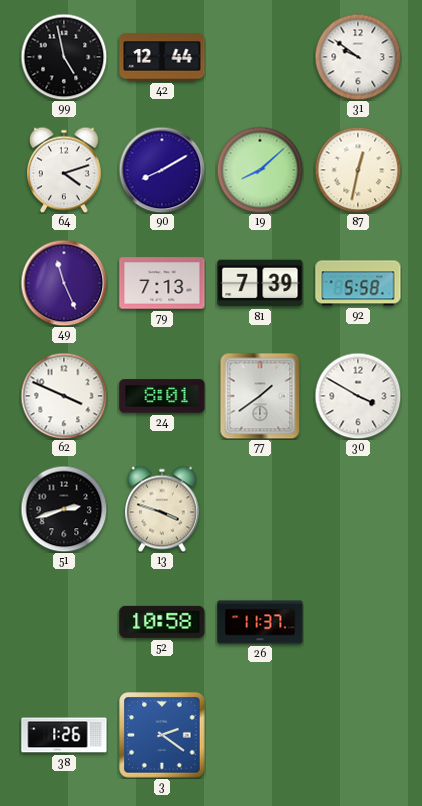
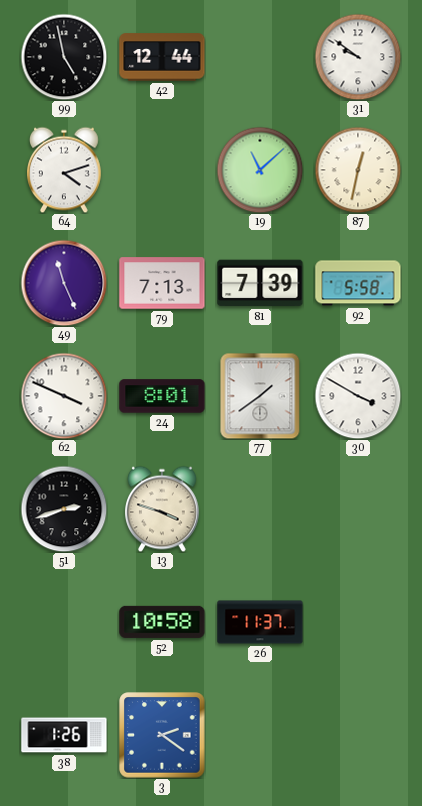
90: 8:10 -> none
19: 8:08 -> 11:08
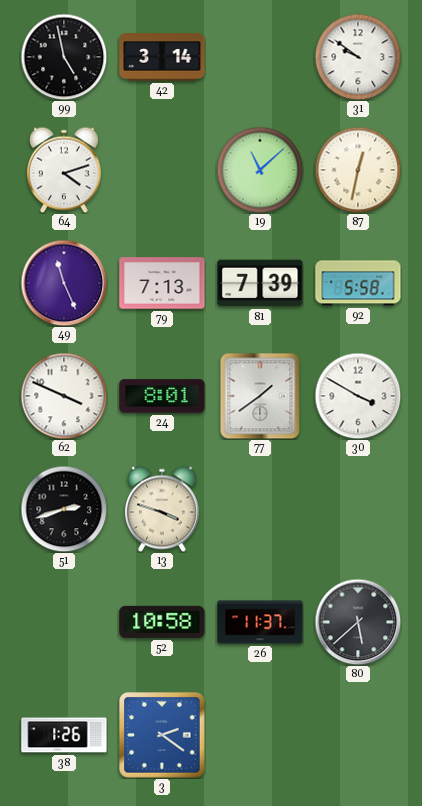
42: 12:44 -> 3:14
80: none -> 5:38
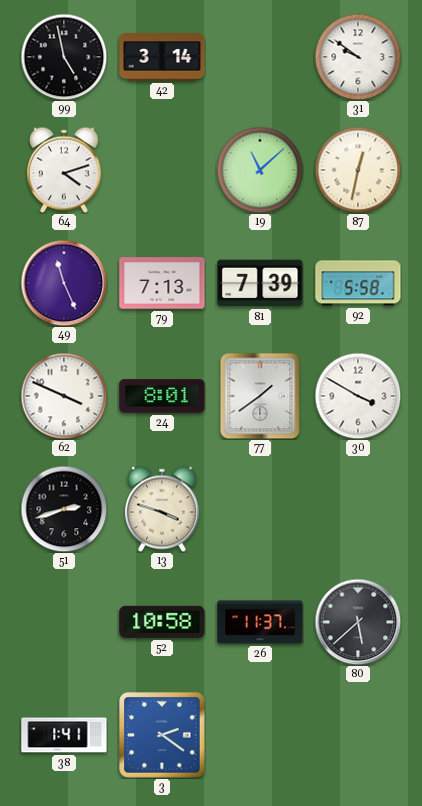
38: 1:26 -> 1:41
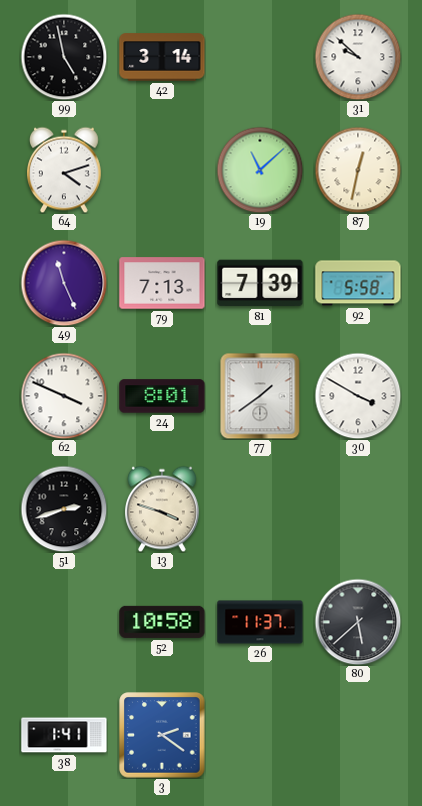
31: 9:51 -> 9:52
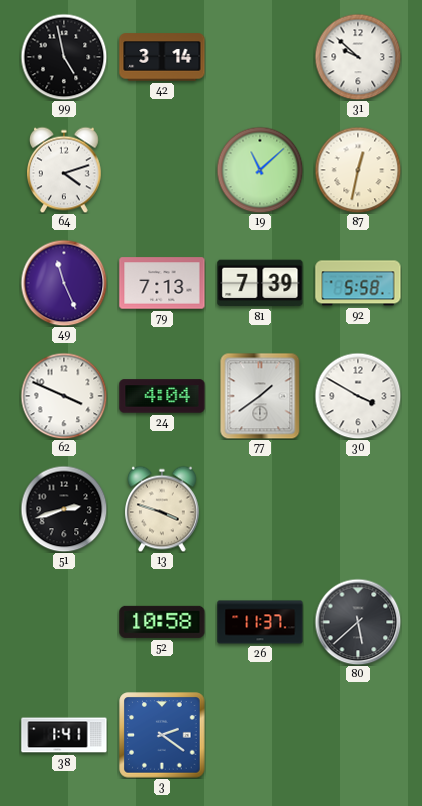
24: 8:01 -> 4:04
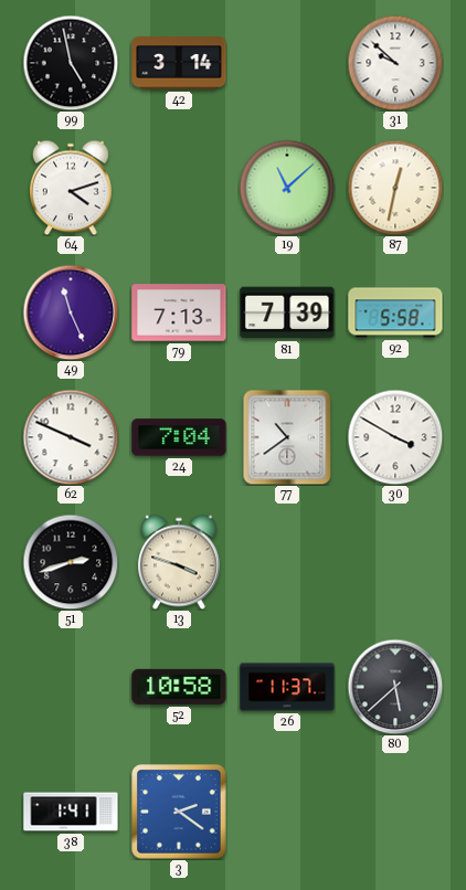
24: 4:04 -> 7:04
77: 1:39 -> 10:39
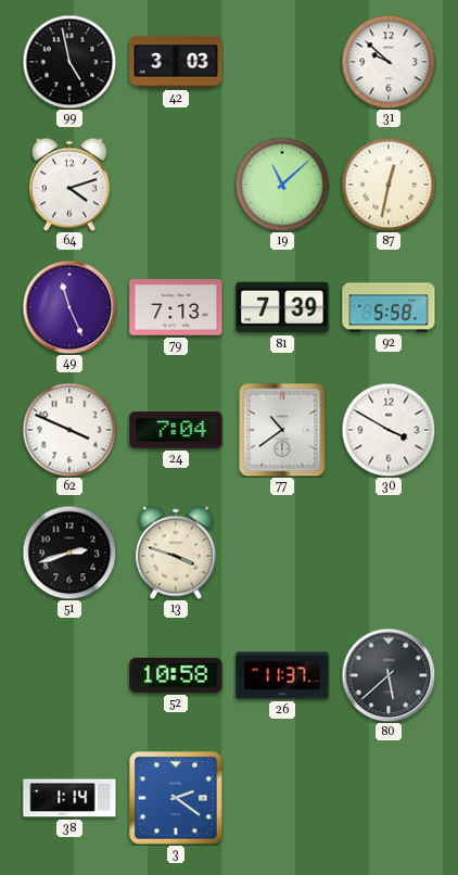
42: 3:14 -> 3:03
38: 1:41 -> 1:14
